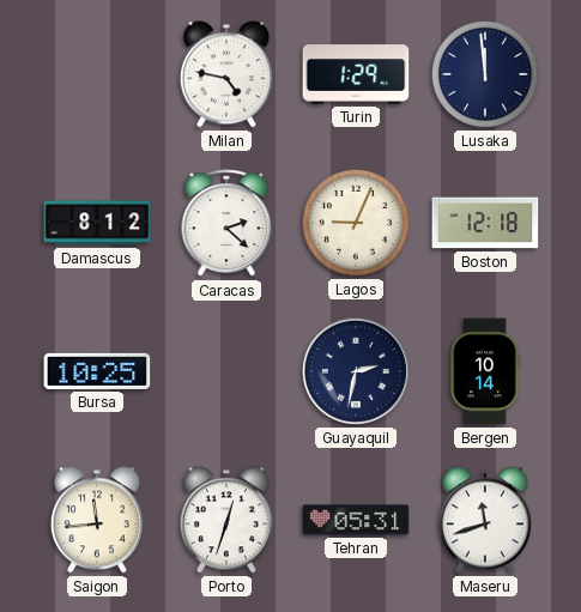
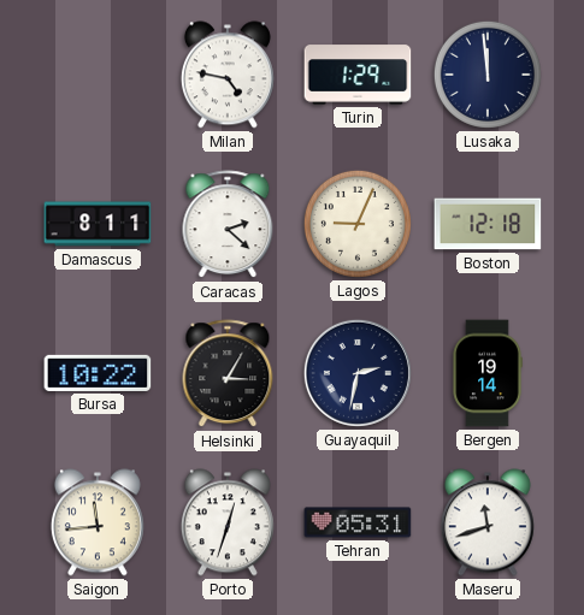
Damascus: 8:12 -> 8:11
Bursa: 10:25 -> 10:22
Helsinki: none -> 3:05
Bergen: 10:14 -> 19:14
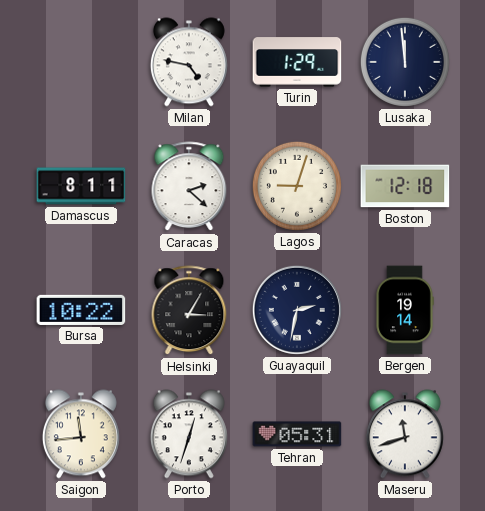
Lagos: 9:04 -> 9:03
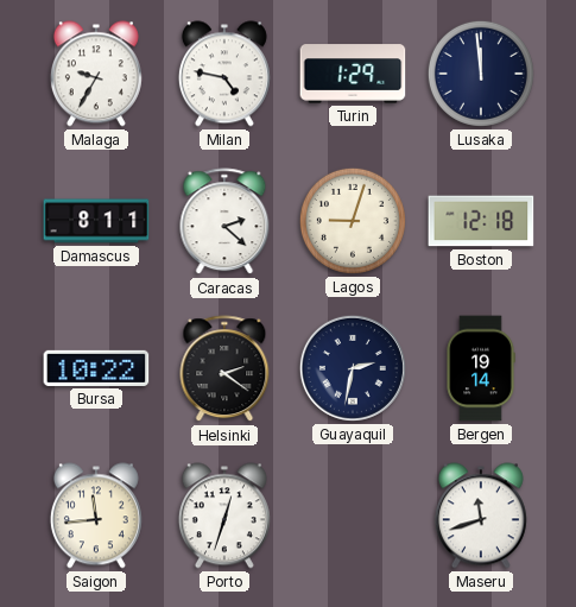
Malaga: none -> 9:35
Helsinki: 3:05 -> 2:21
Tehran: 05:31 -> none
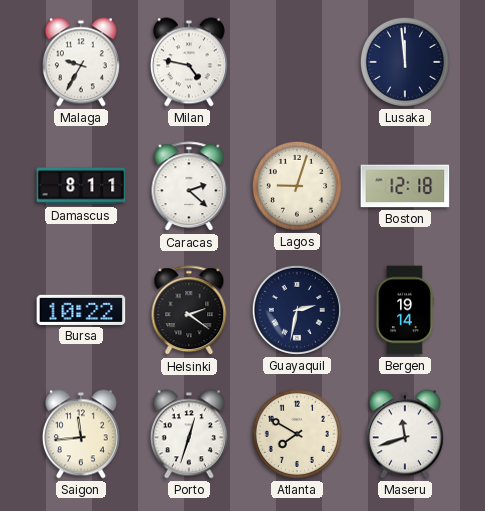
Turin: 1:29 -> none
Atlanta: none -> 7:50
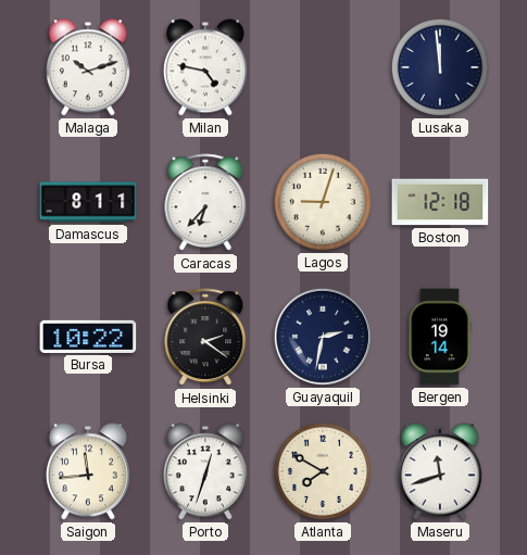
Malaga: 9:35 -> 10:12
Caracas: 2:22 -> 6:37
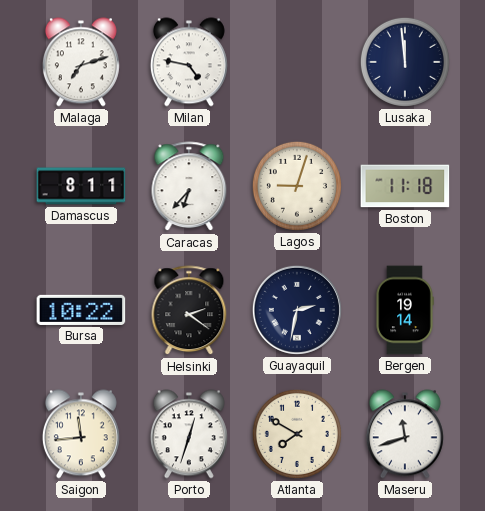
Malaga: 10:12 -> 7:12
Boston: 12:18 -> 11:18
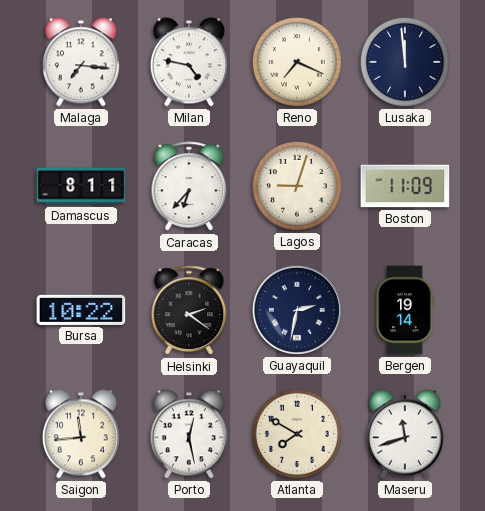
Malaga: 7:12 -> 7:16
Reno: none -> 7:19
Boston: 11:18 -> 11:09
Porto: 12:33 -> 12:28
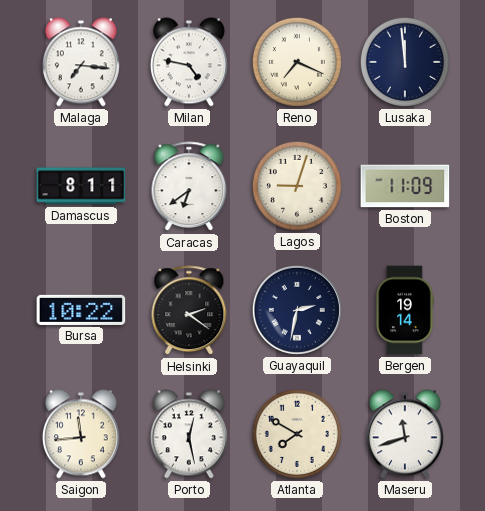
Caracas: 6:37 -> 6:39
